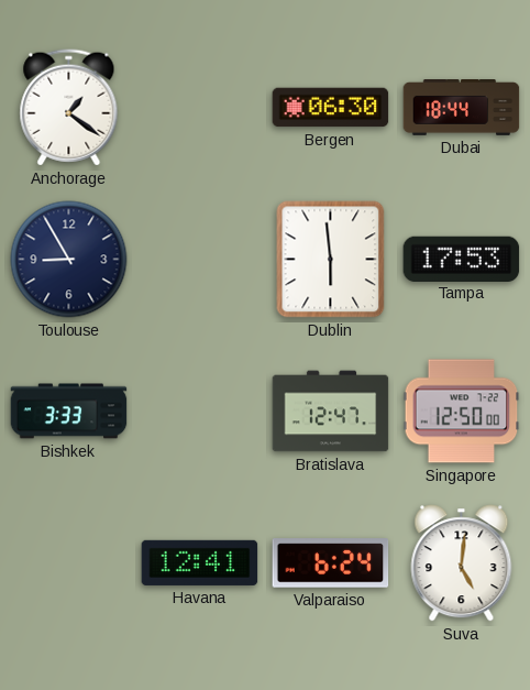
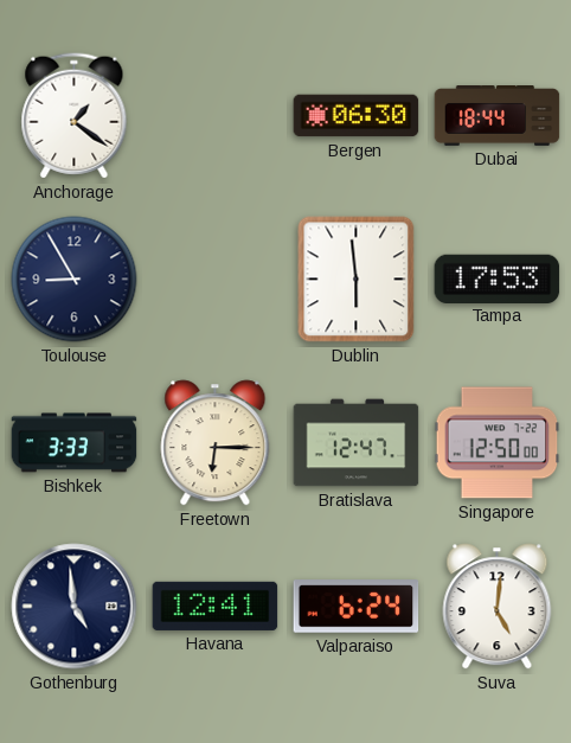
Freetown: none -> 6:15
Gothenburg: none -> 4:59
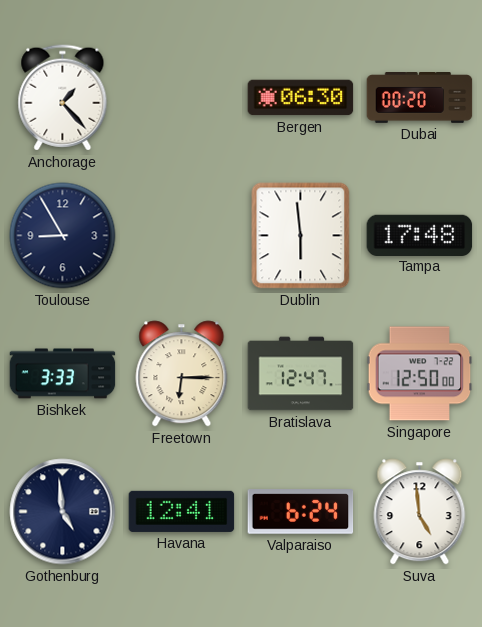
Anchorage: 1:21 -> 1:23
Dubai: 18:44 -> 00:20
Tampa: 17:53 -> 17:48
Suva: 5:01 -> 4:59
